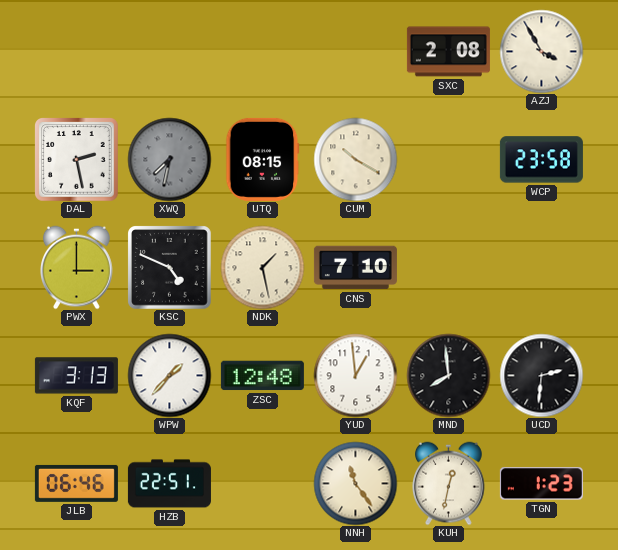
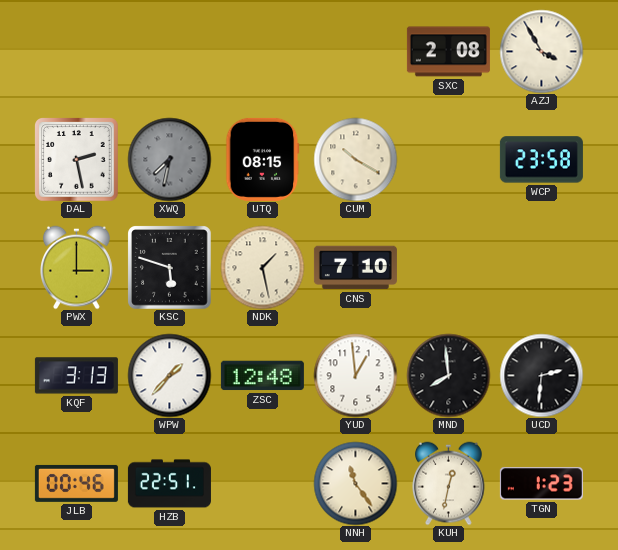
KSC: 4:49 -> 5:48
JLB: 06:46 -> 00:46
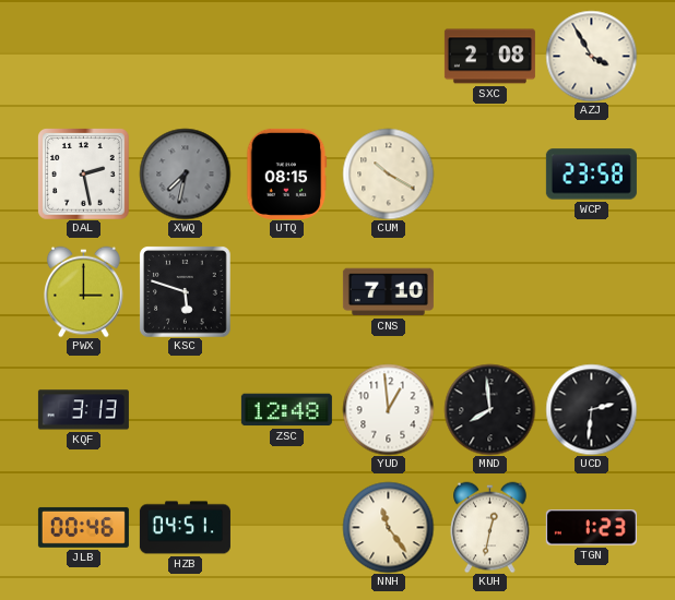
NDK: 1:28 -> none
WPW: 1:37 -> none
HZB: 22:51 -> 04:51
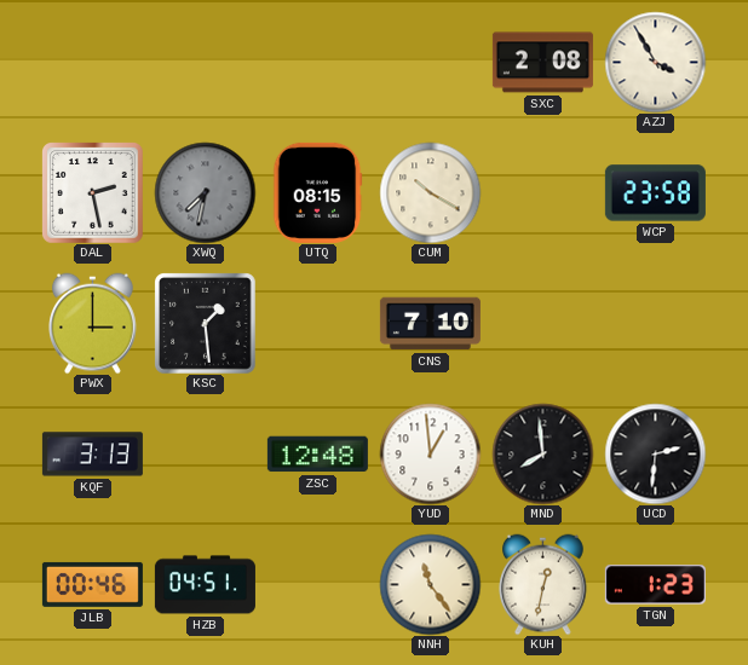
KSC: 5:48 -> 1:29
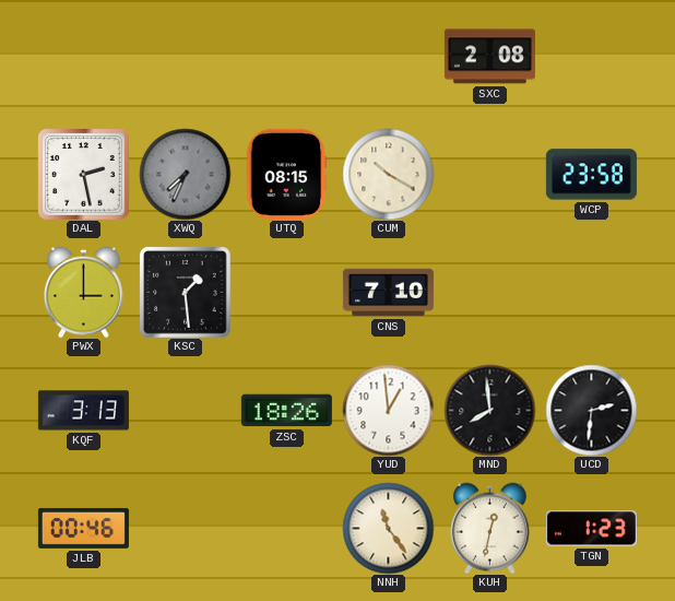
AZJ: 3:55 -> none
XWQ: 7:32 -> 7:34
ZSC: 12:48 -> 18:26
HZB: 04:51 -> none
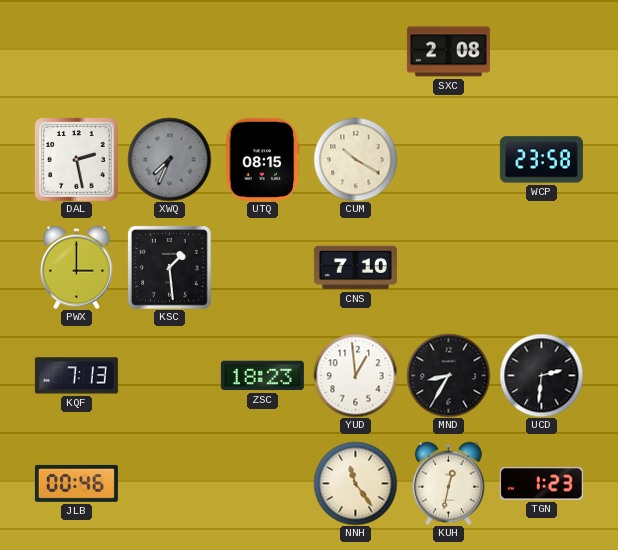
KQF: 3:13 -> 7:13
ZSC: 18:26 -> 18:23
MND: 7:59 -> 8:35
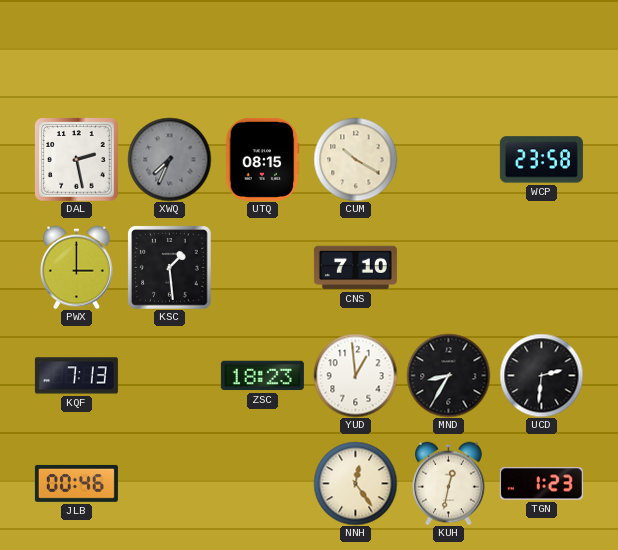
SXC: 2:08 -> none
NNH: 11:24 -> 12:24
